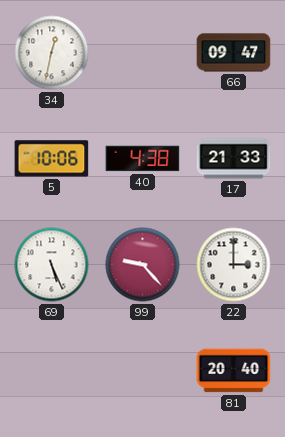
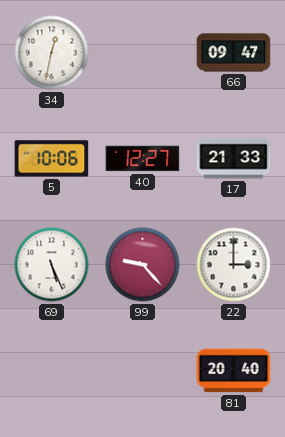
40: 4:38 -> 12:27
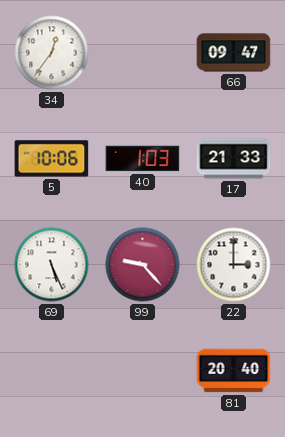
34: 12:32 -> 12:36
40: 12:27 -> 1:03
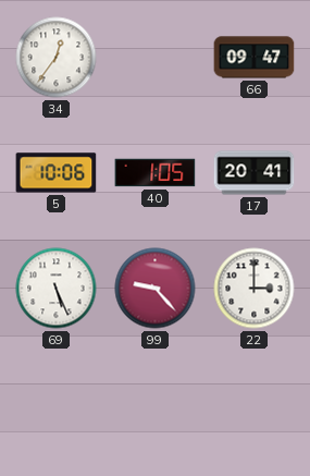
40: 1:03 -> 1:05
17: 21:33 -> 20:41
81: 20:40 -> none
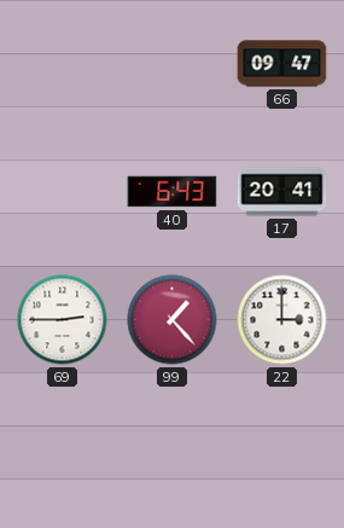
34: 12:36 -> none
5: 10:06 -> none
40: 1:05 -> 6:43
69: 5:26 -> 2:45
99: 9:23 -> 1:23
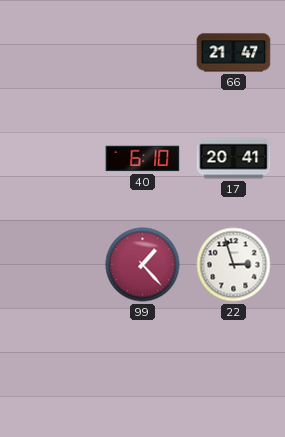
66: 09:47 -> 21:47
40: 6:43 -> 6:10
69: 2:45 -> none
22: 3:00 -> 2:57
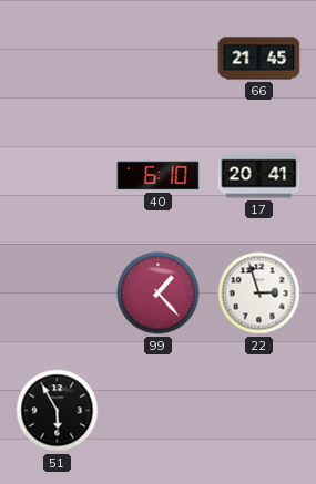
66: 21:47 -> 21:45
51: none -> 5:55
